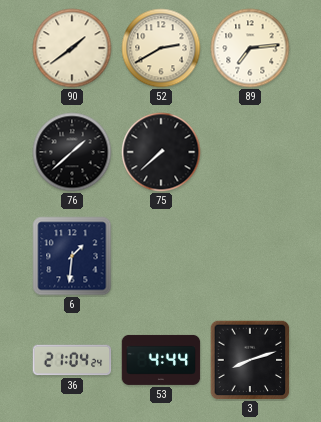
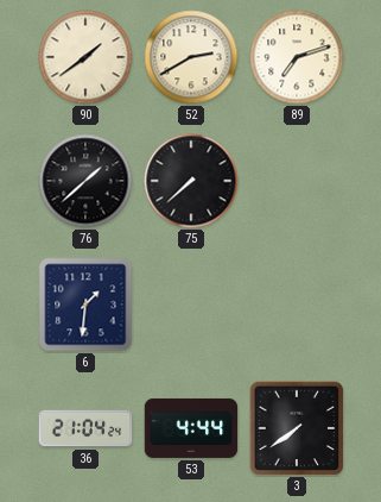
89: 7:14 -> 7:12
3: 8:12 -> 7:39
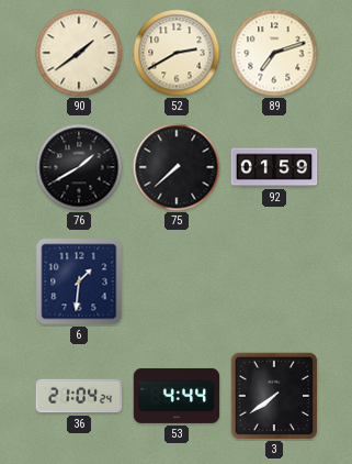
76: 1:38 -> 1:40
92: none -> 01:59
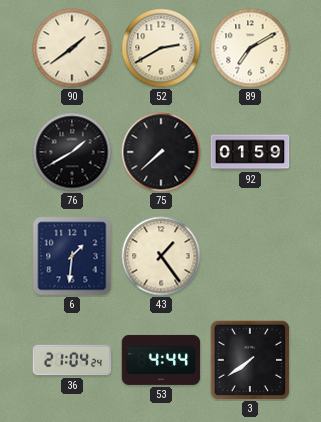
89: 7:12 -> 7:10
43: none -> 1:24
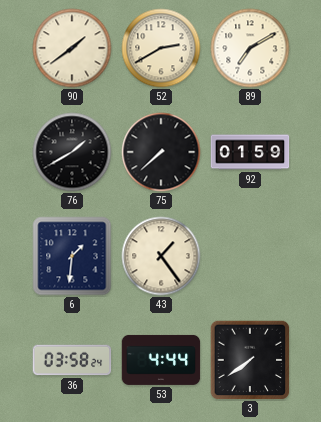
36: 21:04 -> 03:58
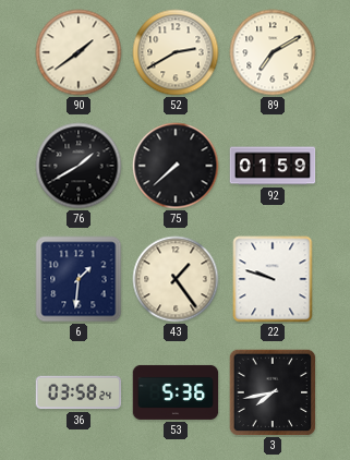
22: none -> 9:48
53: 4:44 -> 5:36
3: 7:39 -> 7:43
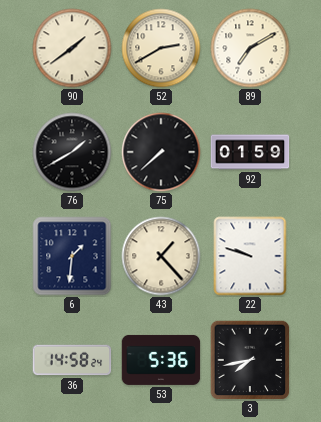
43: 1:24 -> 1:23
36: 03:58 -> 14:58
